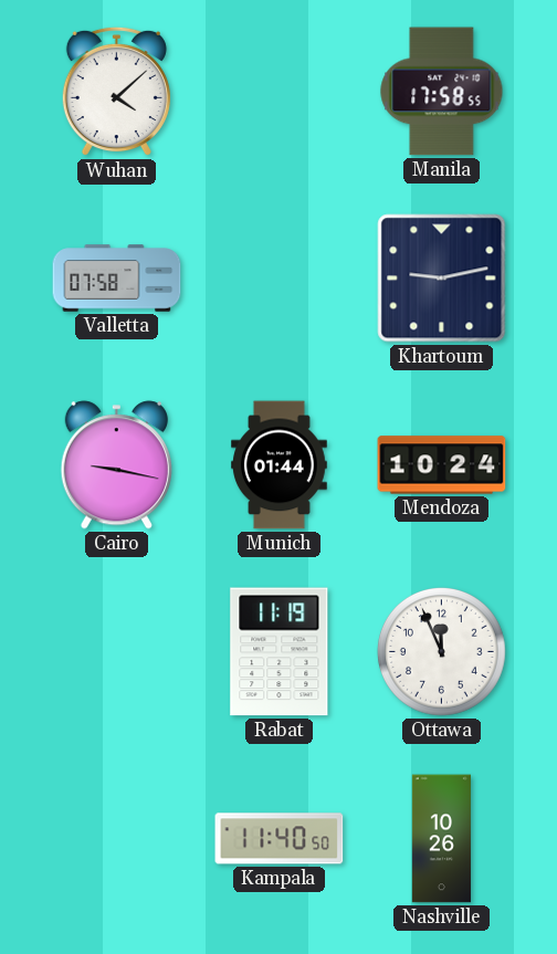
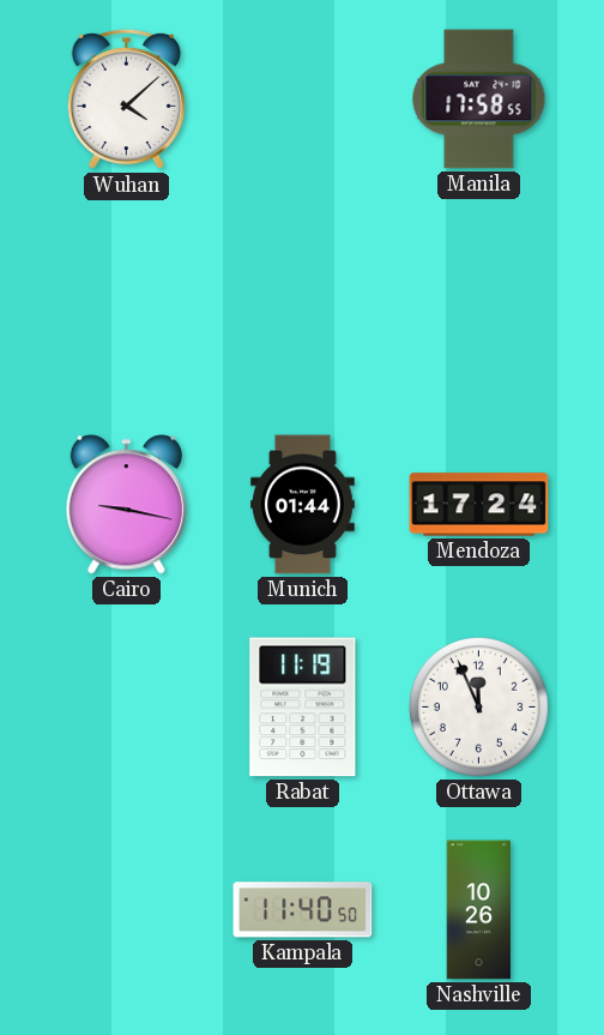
Valletta: 07:58 -> none
Khartoum: 9:13 -> none
Mendoza: 10:24 -> 17:24
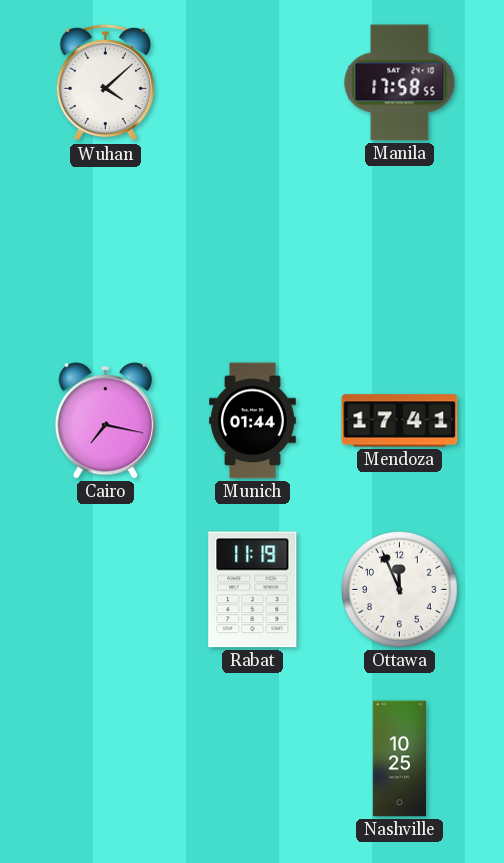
Cairo: 9:17 -> 7:17
Mendoza: 17:24 -> 17:41
Kampala: 11:40 -> none
Nashville: 10:26 -> 10:25
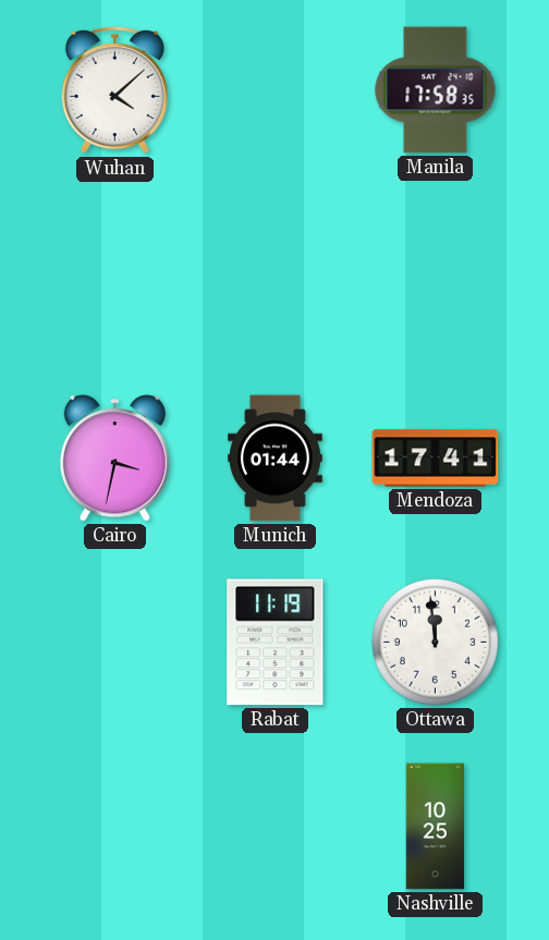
Manila: 17:58:55 -> 17:58:35
Cairo: 7:17 -> 3:32
Ottawa: 11:56 -> 11:59
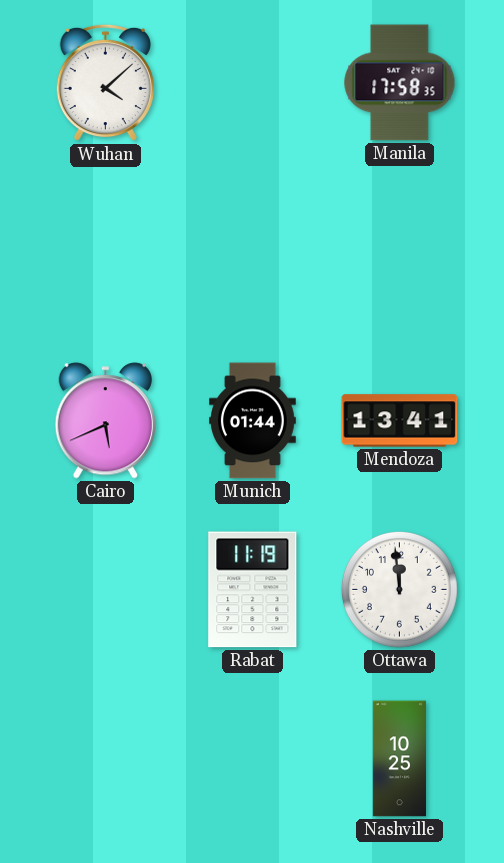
Cairo: 3:32 -> 5:41
Mendoza: 17:41 -> 13:41
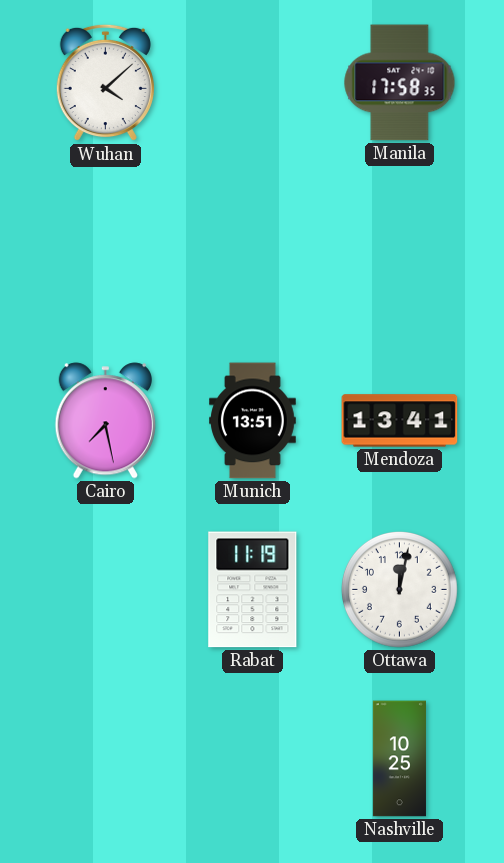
Cairo: 5:41 -> 7:28
Munich: 01:44 -> 13:51
Ottawa: 11:59 -> 12:02
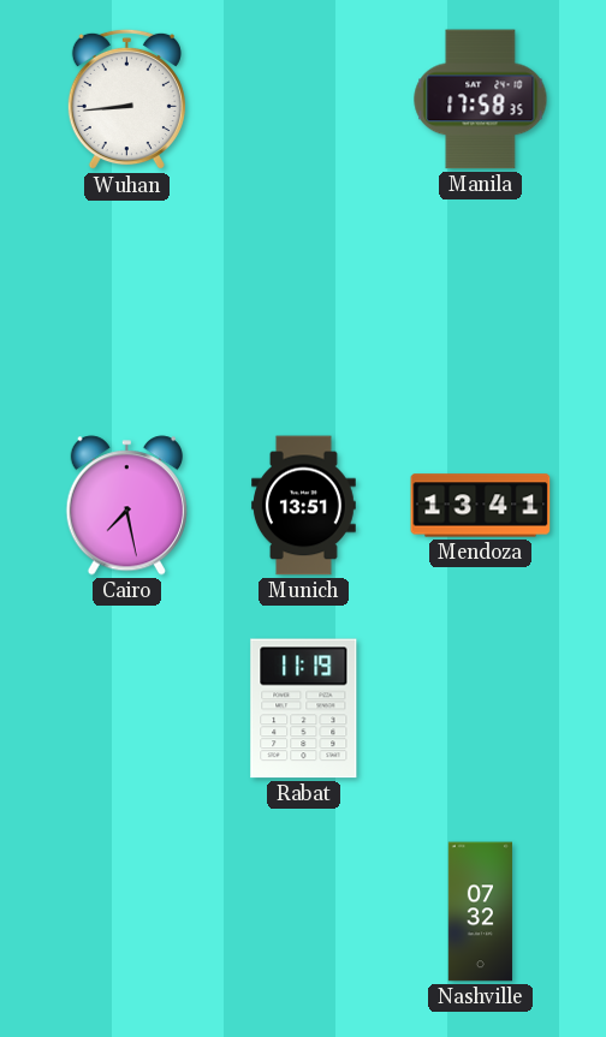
Wuhan: 4:08 -> 8:44
Ottawa: 12:02 -> none
Nashville: 10:25 -> 07:32
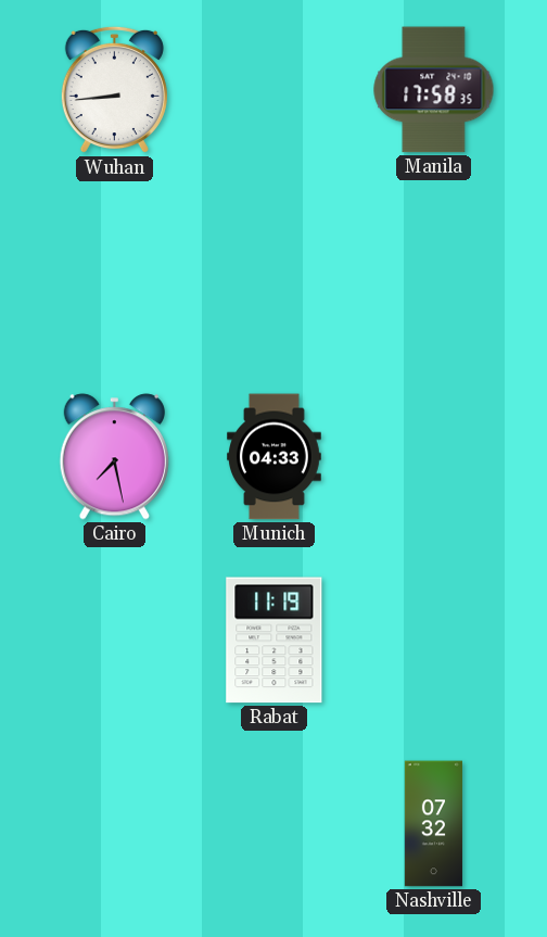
Munich: 13:51 -> 04:33
Mendoza: 13:41 -> none
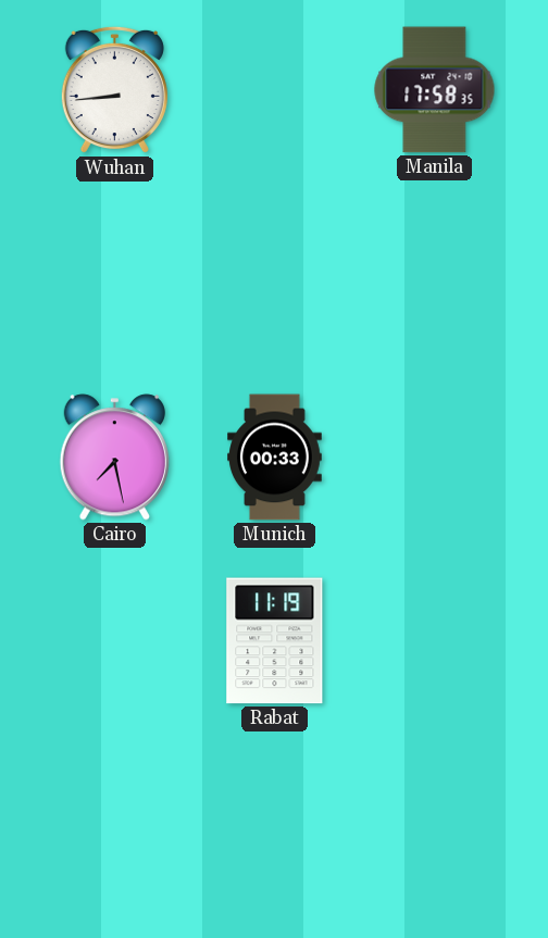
Munich: 04:33 -> 00:33
Nashville: 07:32 -> none
